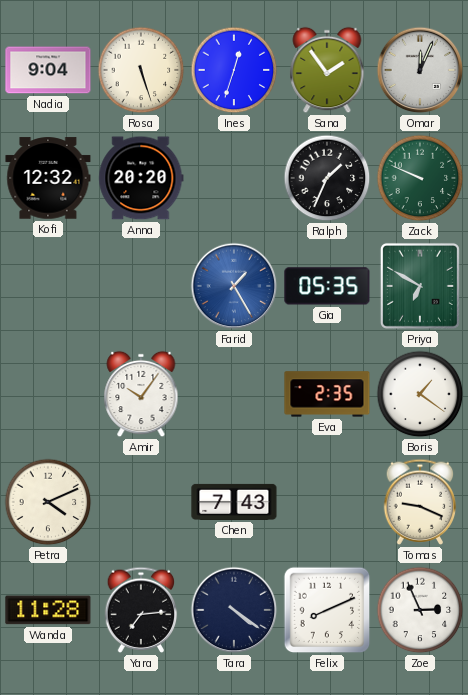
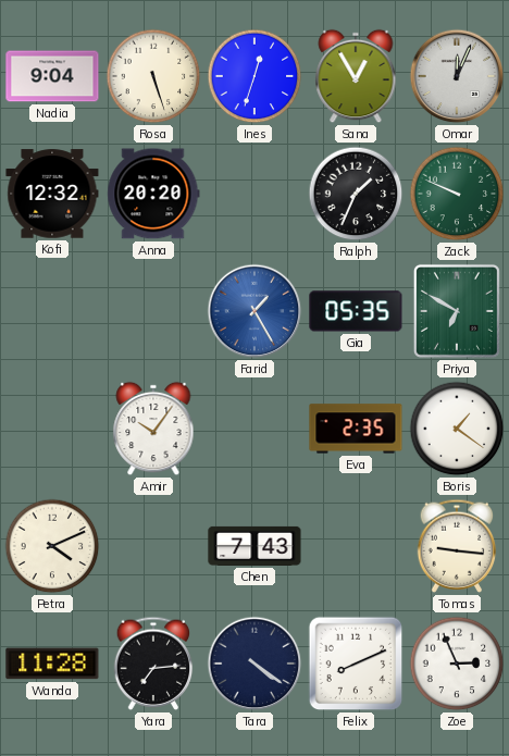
Sana: 1:54 -> 12:55
Tomas: 9:19 -> 9:16
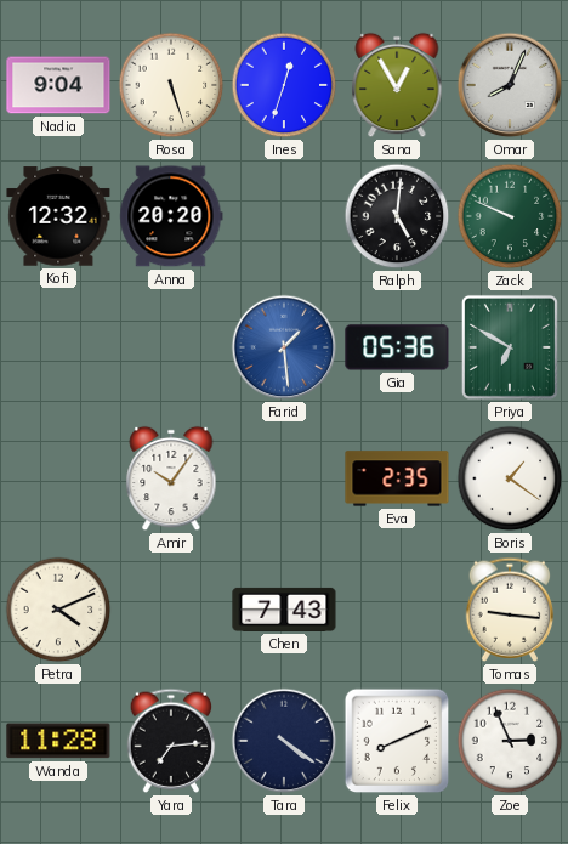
Omar: 12:04 -> 8:04
Ralph: 1:34 -> 5:01
Farid: 1:25 -> 1:29
Gia: 05:35 -> 05:36
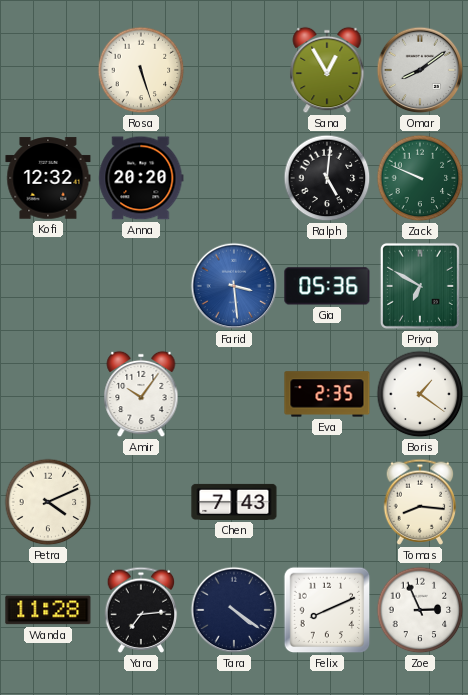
Nadia: 9:04 -> none
Ines: 12:33 -> none
Omar: 8:04 -> 8:09
Farid: 1:29 -> 3:29
Tomas: 9:16 -> 8:16
